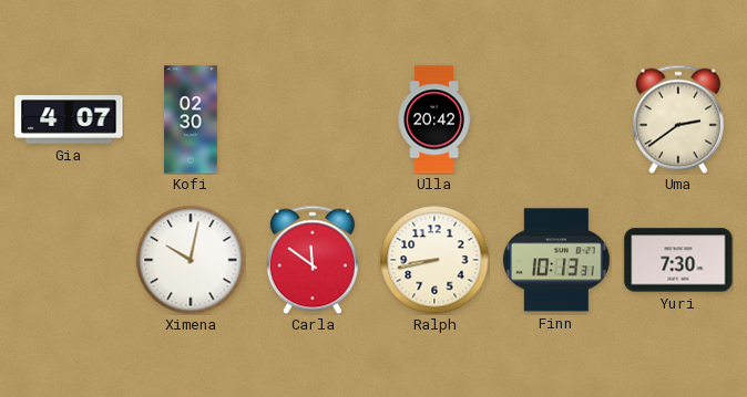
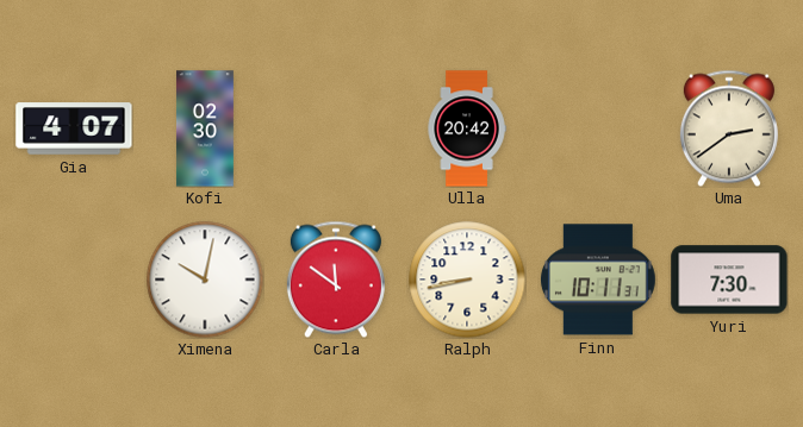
Finn: 10:13 -> 10:11
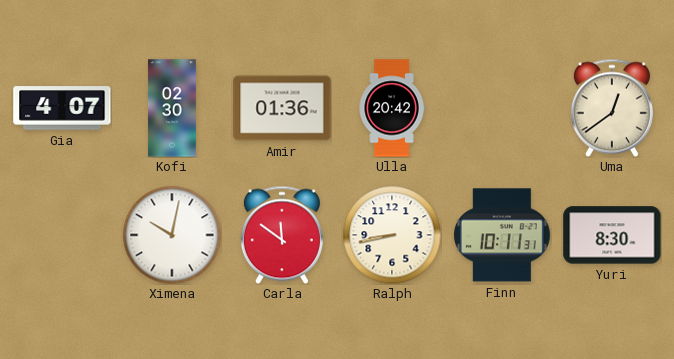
Amir: none -> 01:36
Uma: 2:39 -> 12:39
Yuri: 7:30 -> 8:30
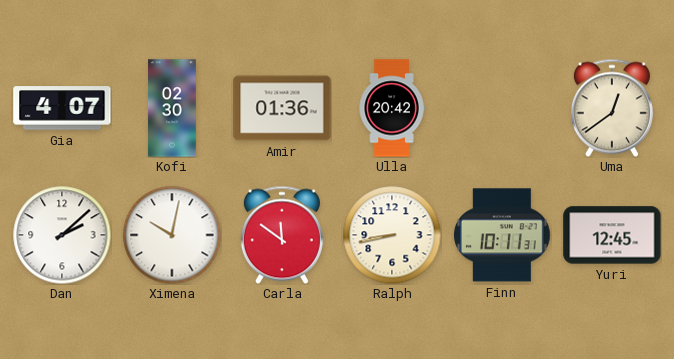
Dan: none -> 2:08
Yuri: 8:30 -> 12:45
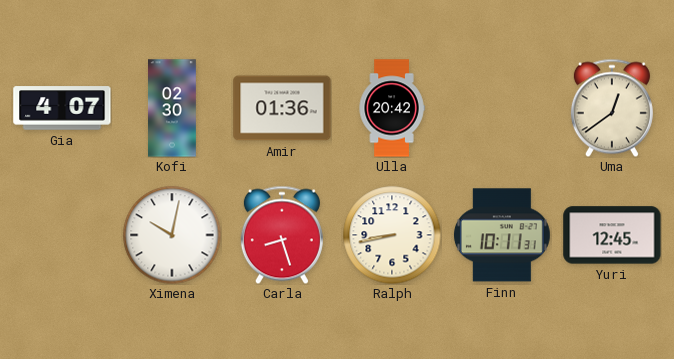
Dan: 2:08 -> none
Carla: 11:51 -> 8:27
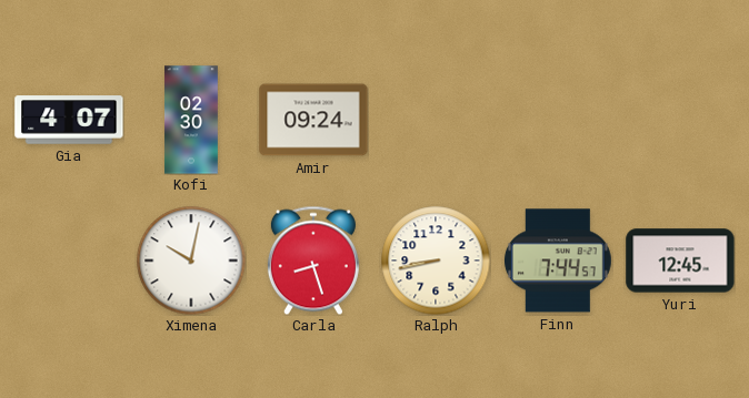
Amir: 01:36 -> 09:24
Ulla: 20:42 -> none
Uma: 12:39 -> none
Finn: 10:11 -> 7:44
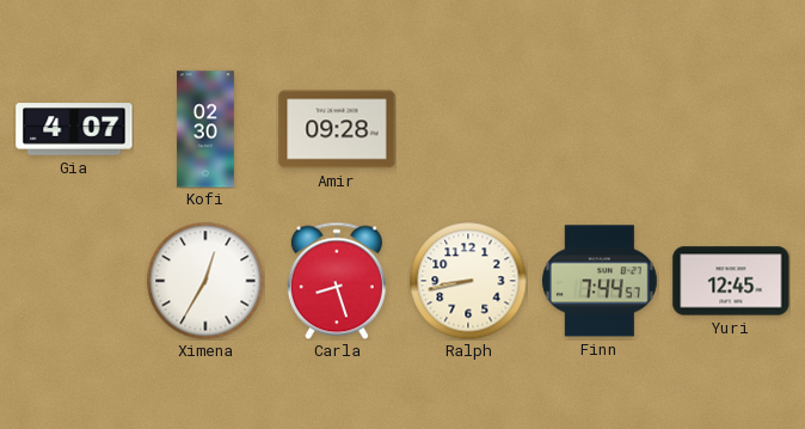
Amir: 09:24 -> 09:28
Ximena: 10:02 -> 12:35
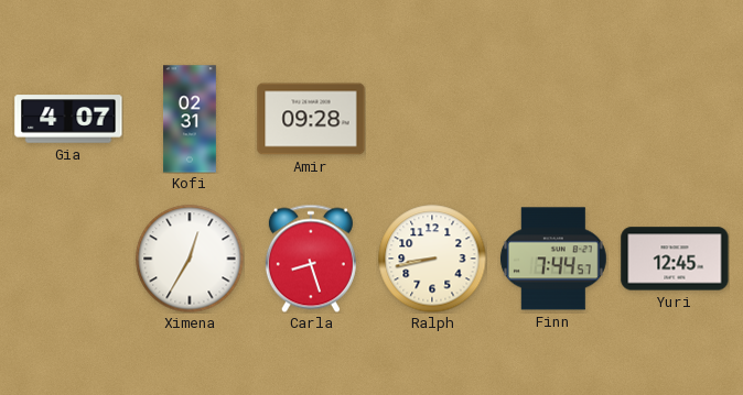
Kofi: 02:30 -> 02:31
